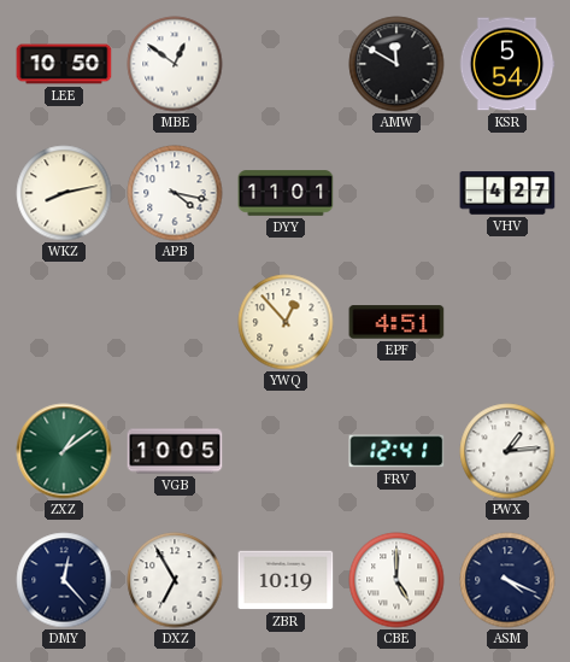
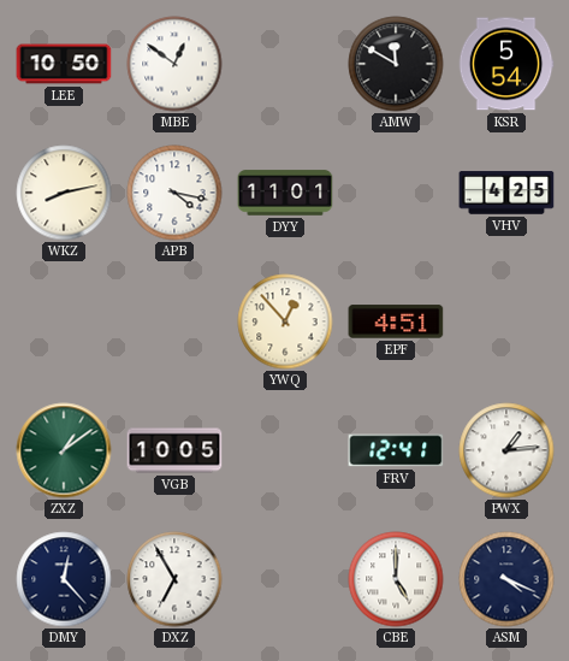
VHV: 4:27 -> 4:25
ZBR: 10:19 -> none
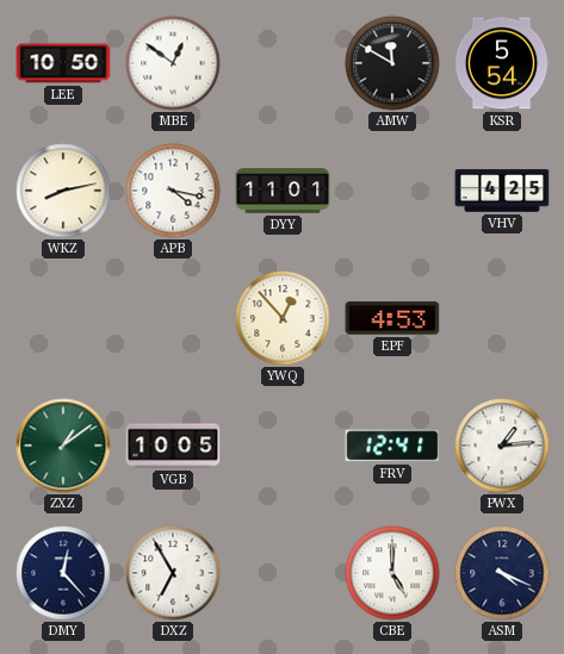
EPF: 4:51 -> 4:53
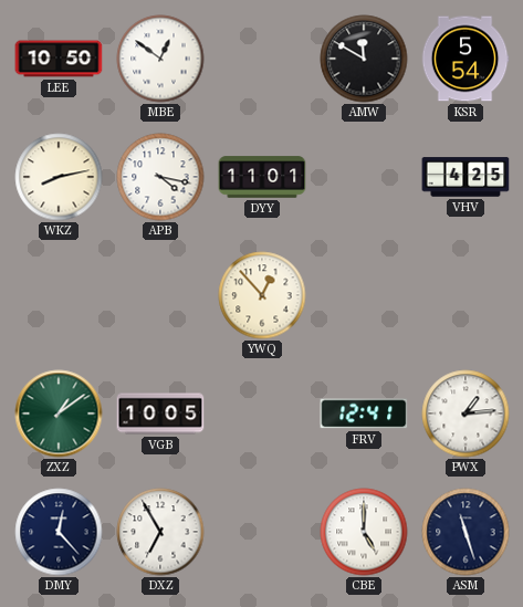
EPF: 4:53 -> none
ASM: 4:19 -> 11:27
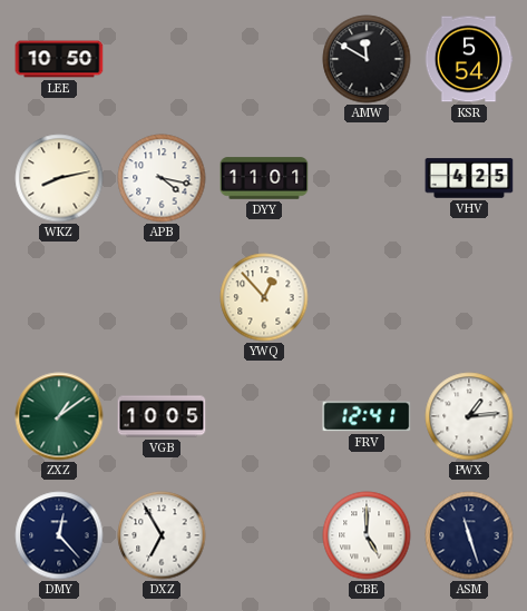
MBE: 12:51 -> none
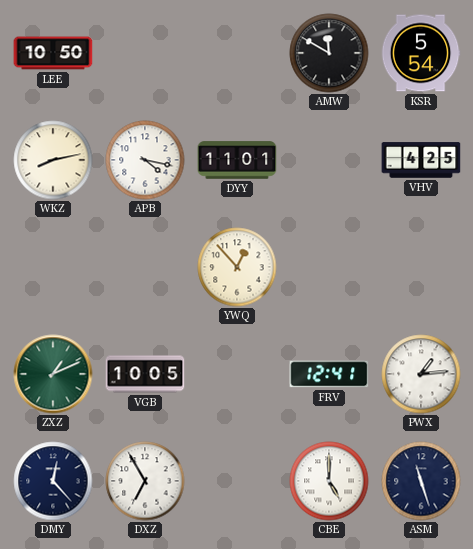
ZXZ: 1:09 -> 1:11
